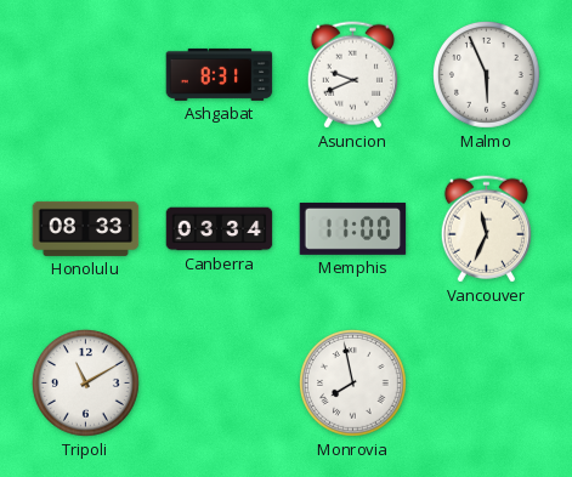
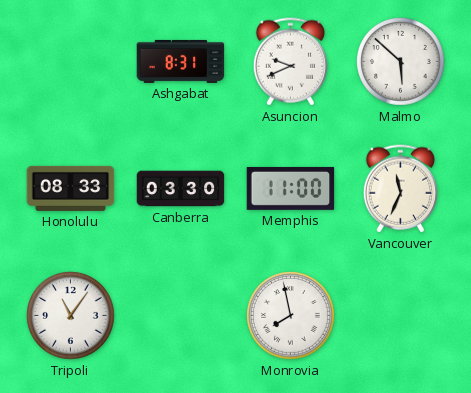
Malmo: 5:56 -> 5:52
Canberra: 03:34 -> 03:30
Tripoli: 11:10 -> 11:06
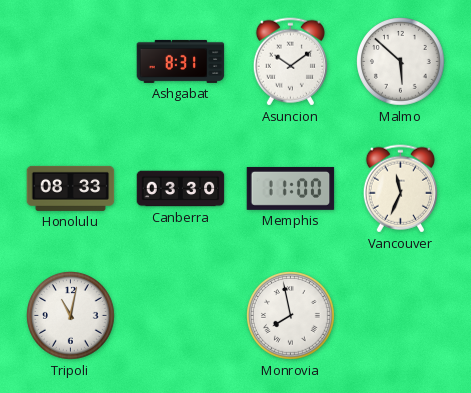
Asuncion: 9:41 -> 10:09
Tripoli: 11:06 -> 11:02
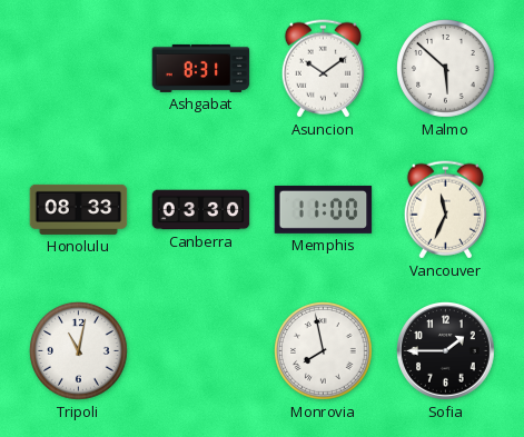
Sofia: none -> 1:45
